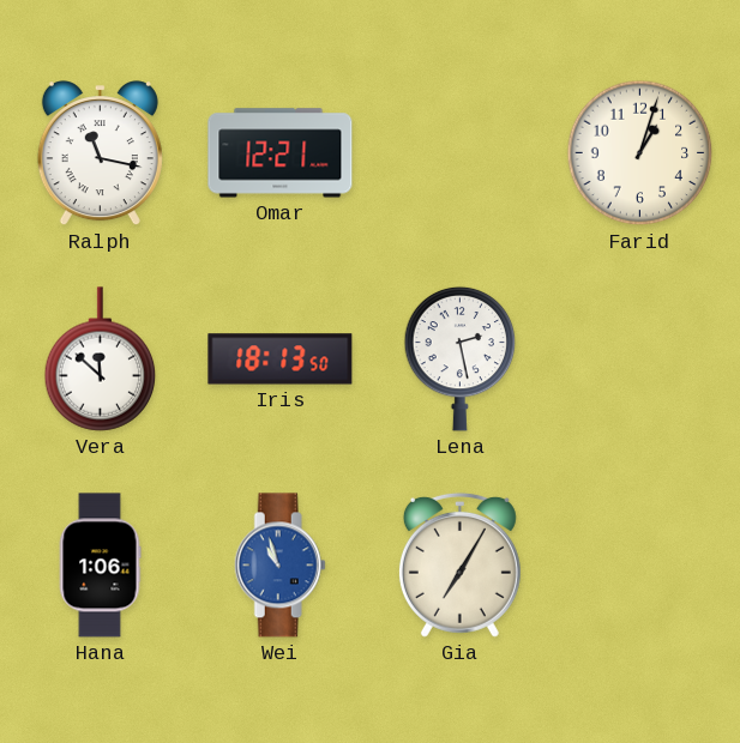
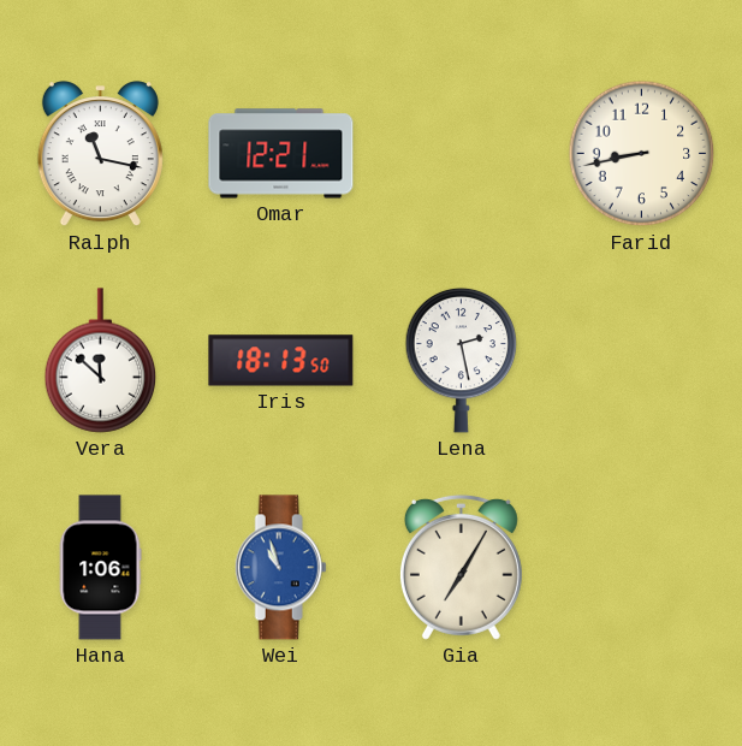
Farid: 1:03 -> 8:43
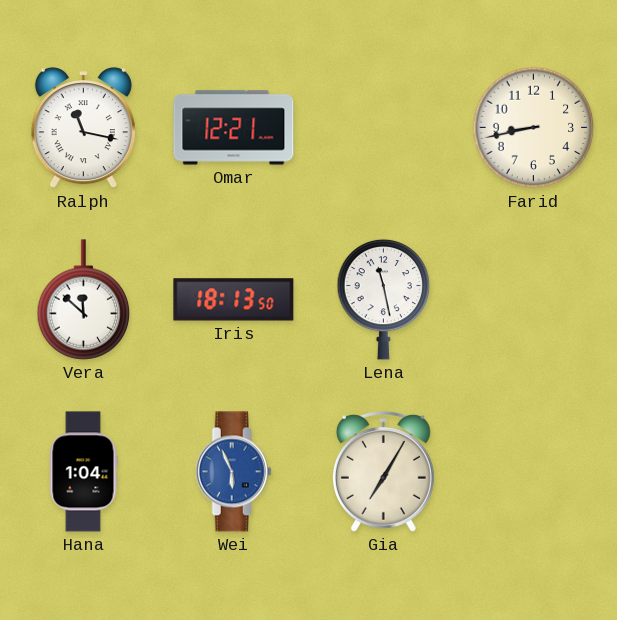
Lena: 2:28 -> 11:28
Hana: 1:06 -> 1:04
Wei: 10:57 -> 5:56
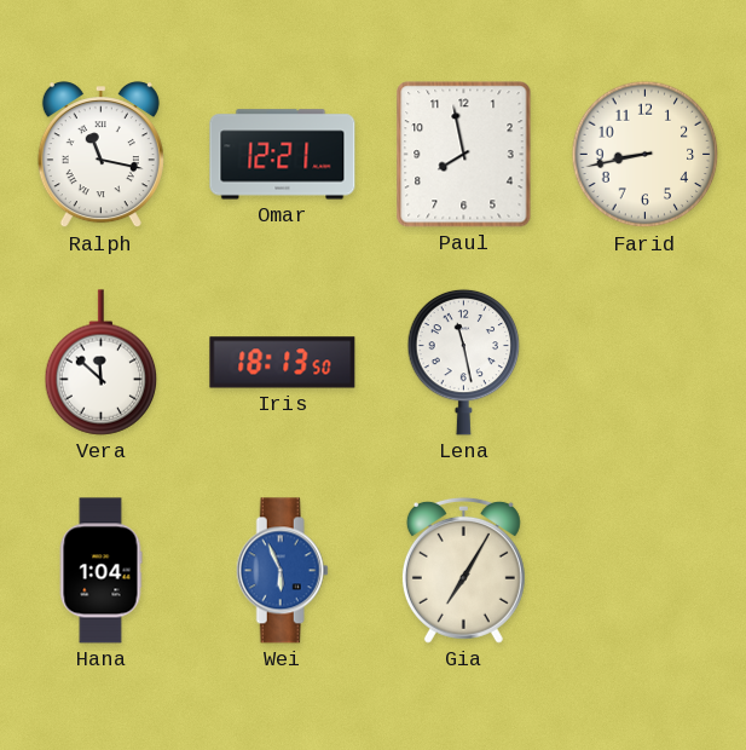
Paul: none -> 7:58
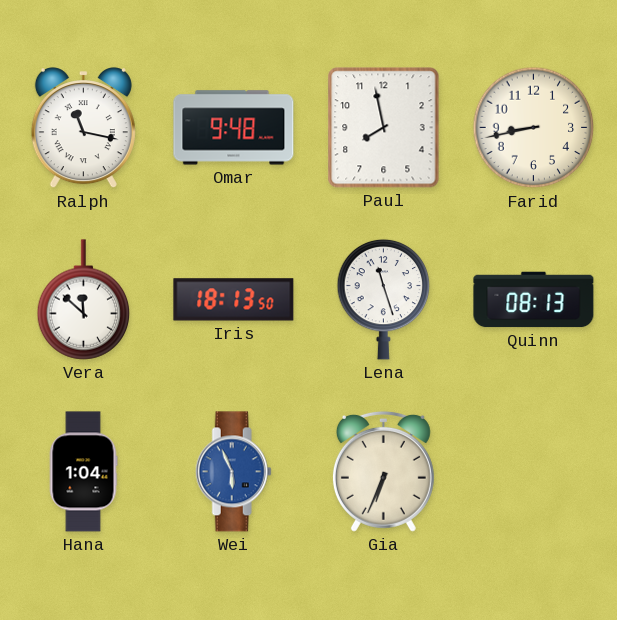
Omar: 12:21 -> 9:48
Lena: 11:28 -> 11:27
Quinn: none -> 08:13
Gia: 7:05 -> 6:34
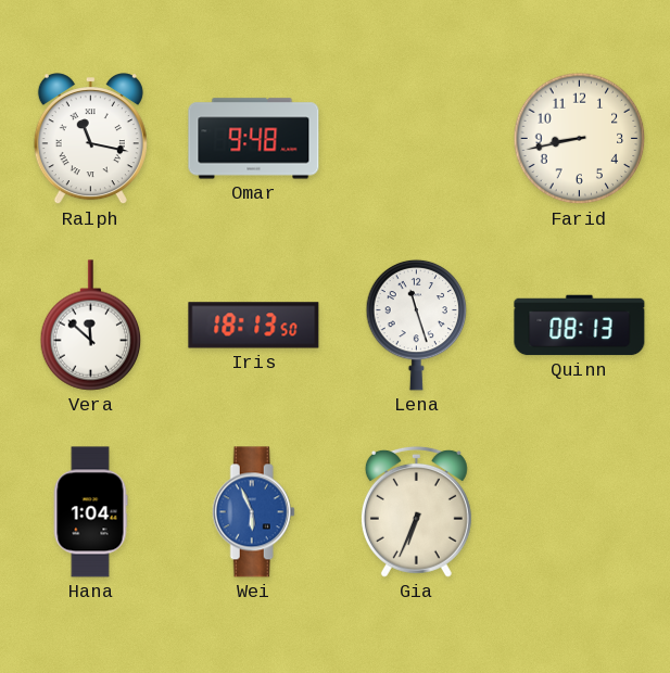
Paul: 7:58 -> none
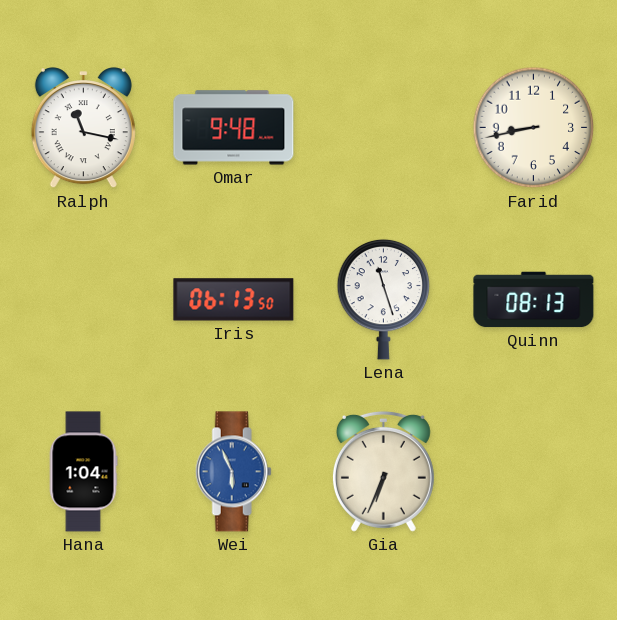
Vera: 11:52 -> none
Iris: 18:13 -> 06:13
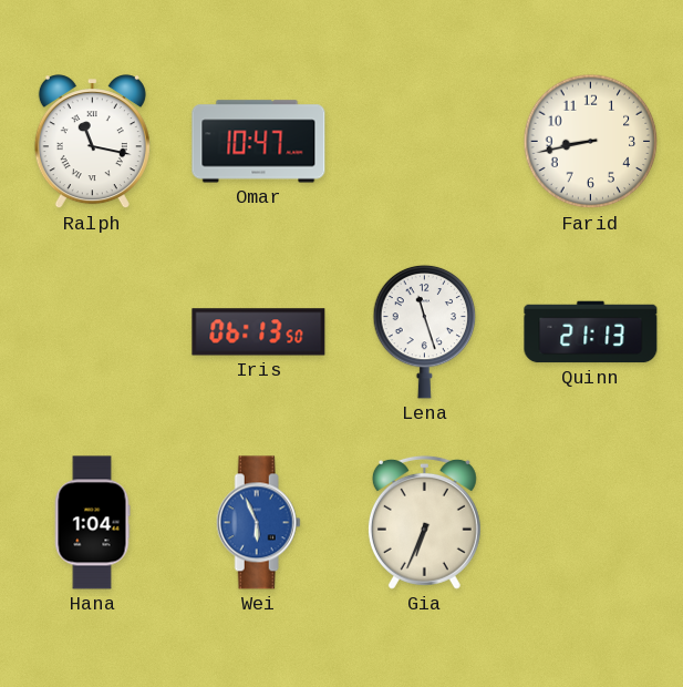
Omar: 9:48 -> 10:47
Quinn: 08:13 -> 21:13
